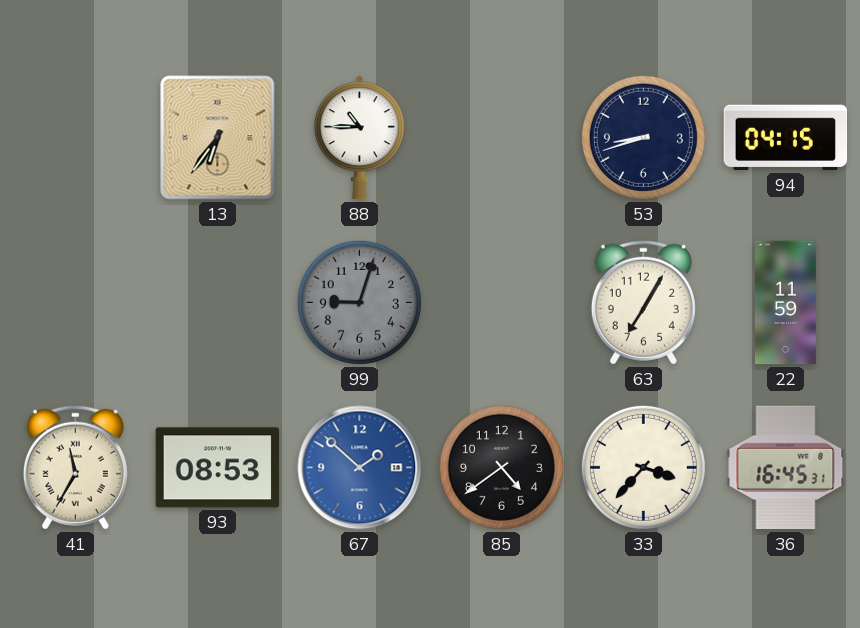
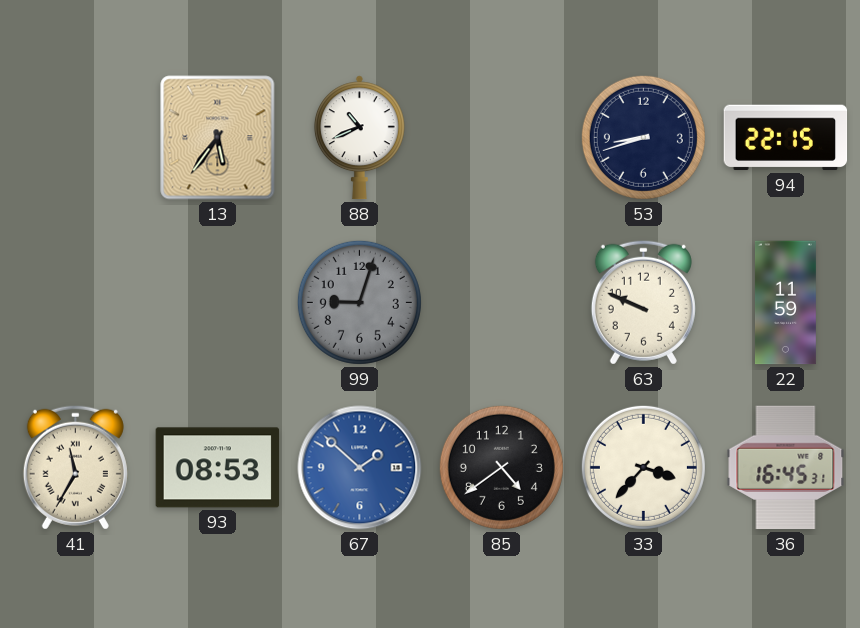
13: 6:36 -> 5:36
88: 10:45 -> 10:41
94: 04:15 -> 22:15
63: 7:05 -> 9:49
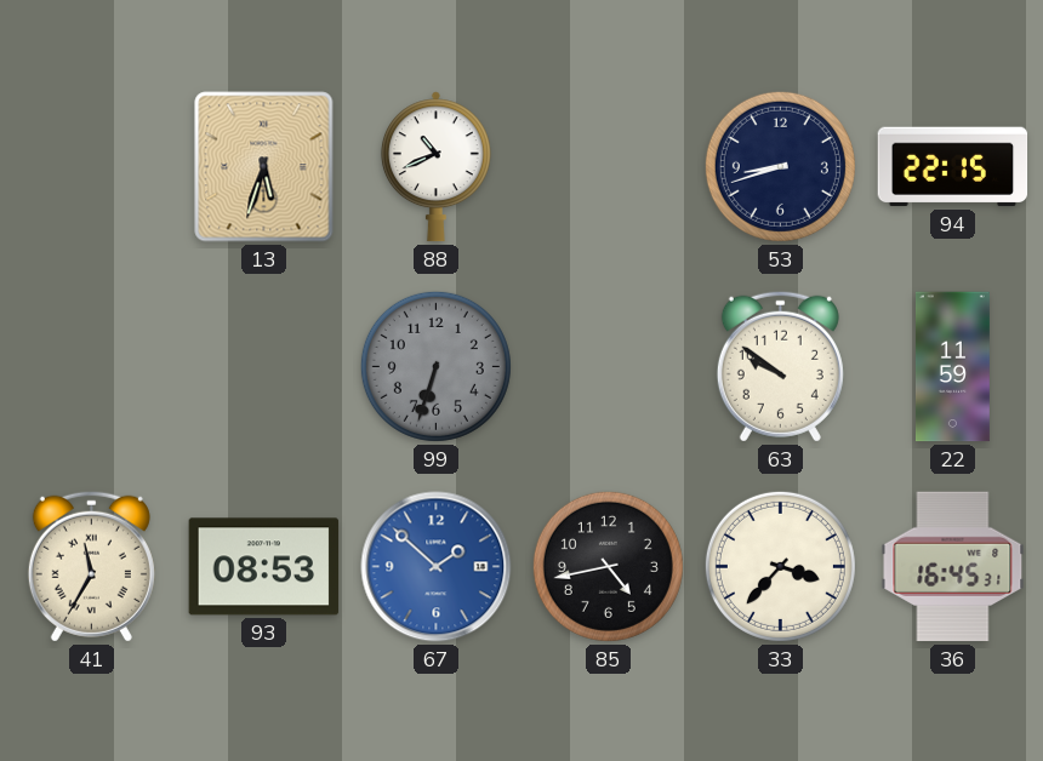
13: 5:36 -> 5:33
99: 9:03 -> 6:33
63: 9:49 -> 9:51
85: 4:39 -> 4:43
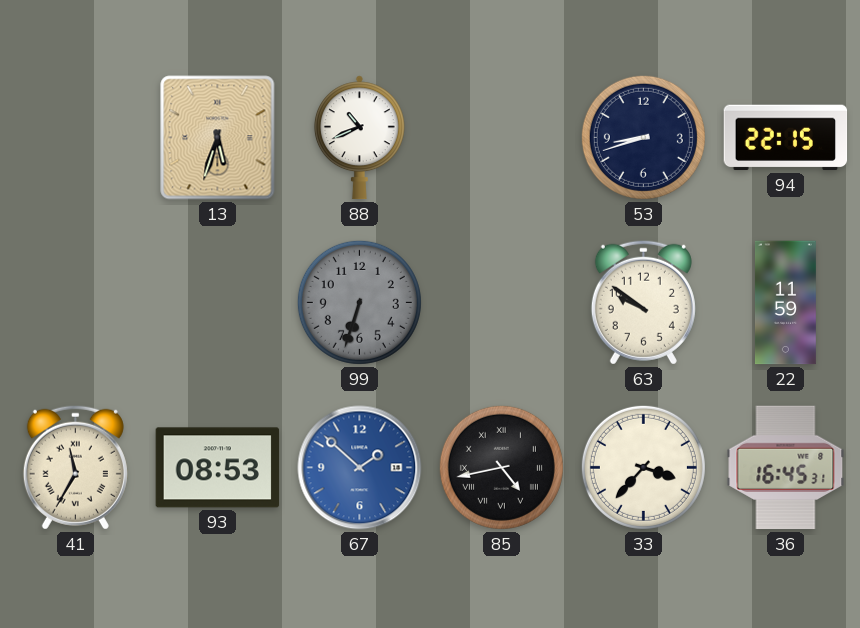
85 numerals: Arabic -> Roman
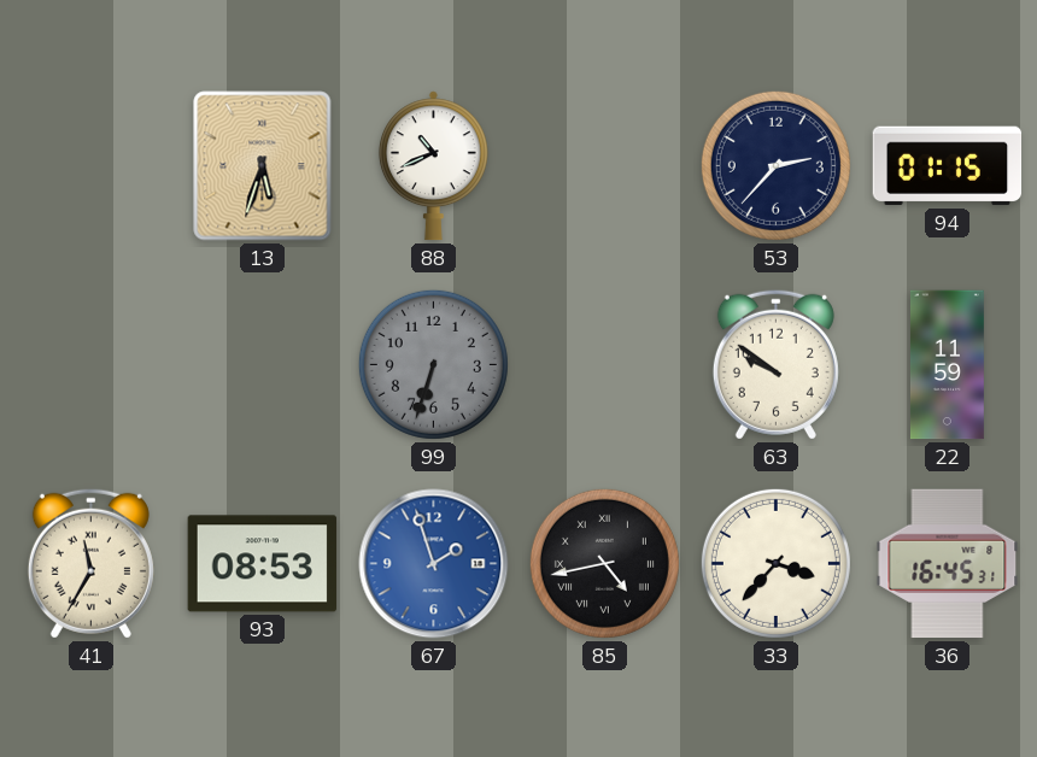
53: 8:42 -> 2:37
94: 22:15 -> 01:15
67: 1:52 -> 1:57
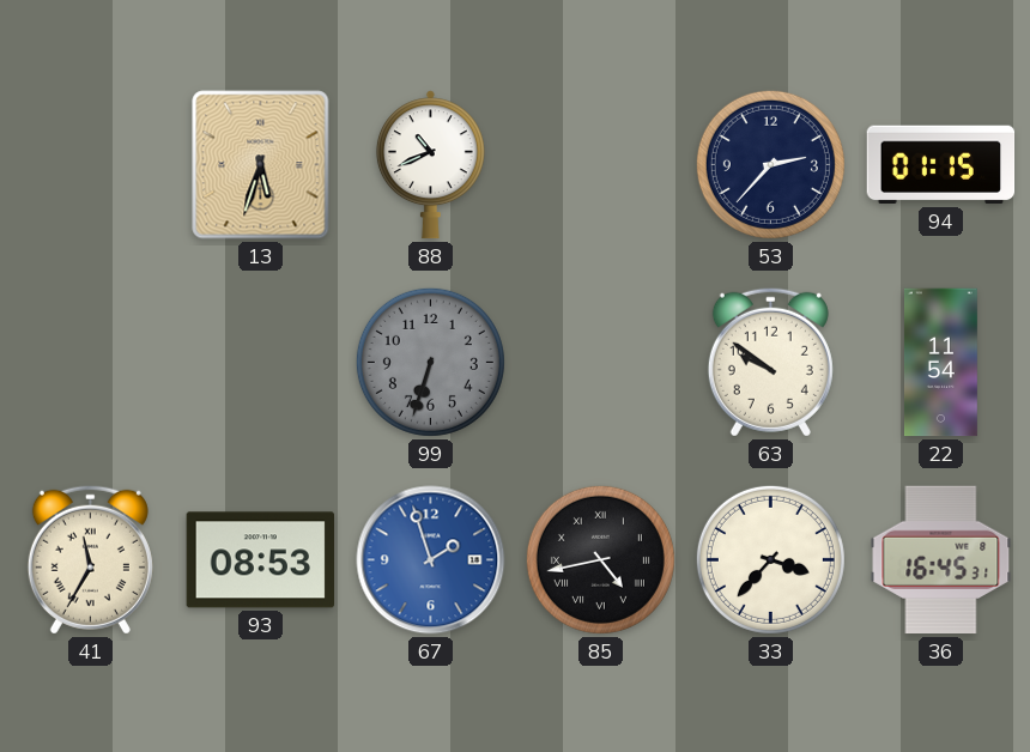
22: 11:59 -> 11:54
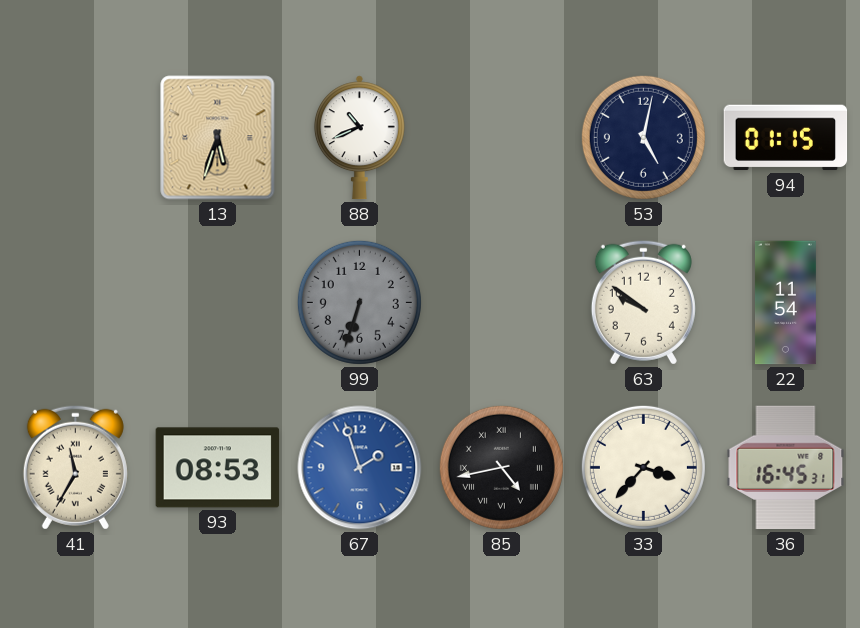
53: 2:37 -> 5:02
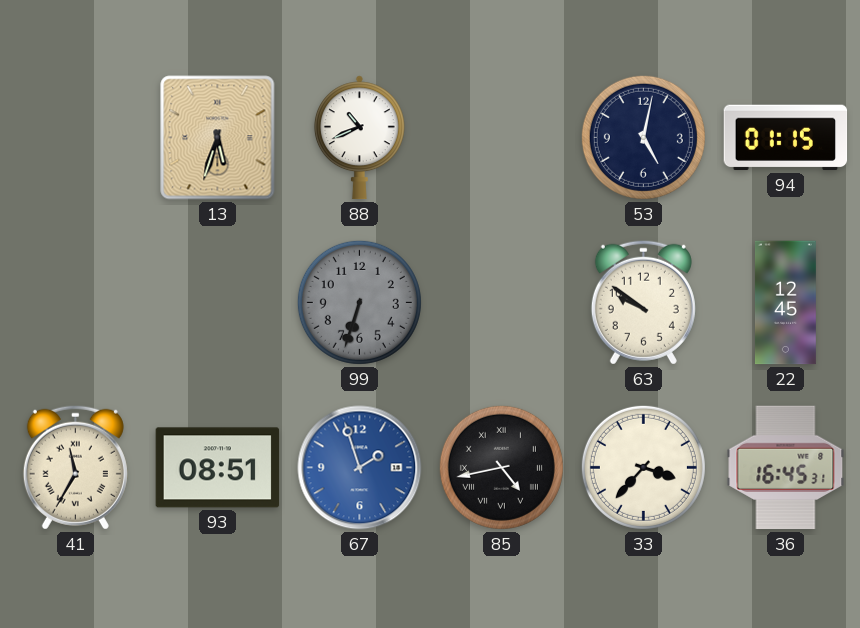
22: 11:54 -> 12:45
93: 08:53 -> 08:51
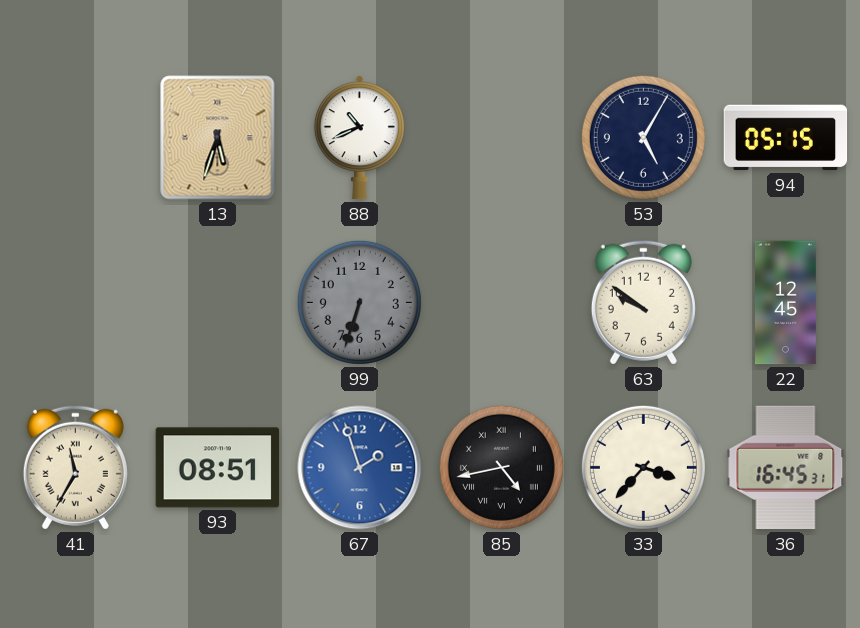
53: 5:02 -> 5:05
94: 01:15 -> 05:15
